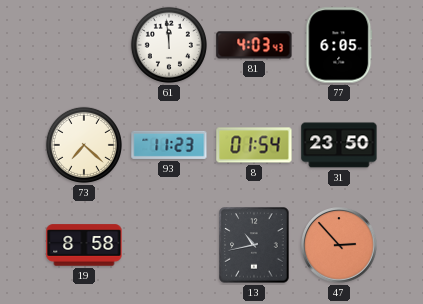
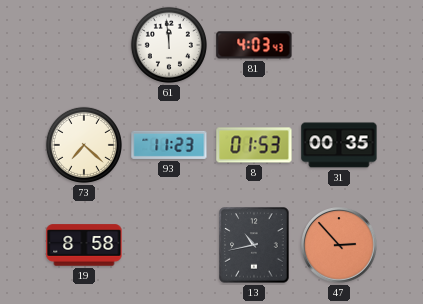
77: 6:05 -> none
8: 01:54 -> 01:53
31: 23:50 -> 00:35
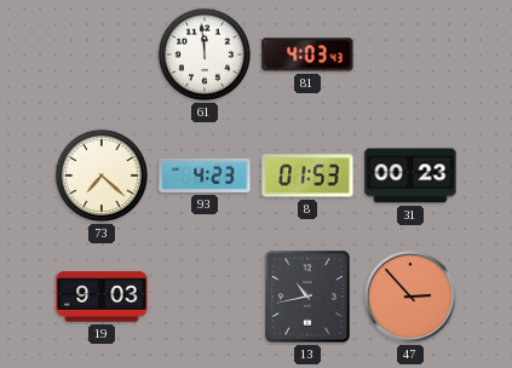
93: 11:23 -> 4:23
31: 00:35 -> 00:23
19: 8:58 -> 9:03
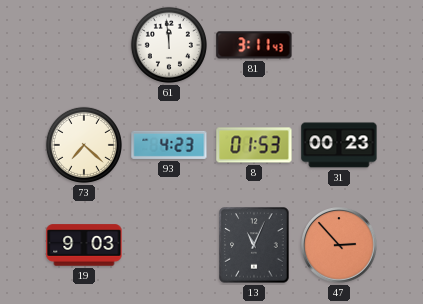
81: 4:03 -> 3:11
13: 10:43 -> 11:04
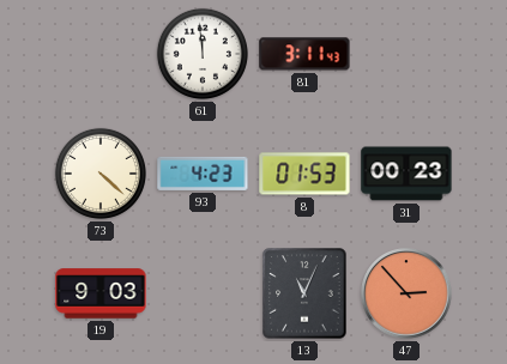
73: 7:22 -> 4:22
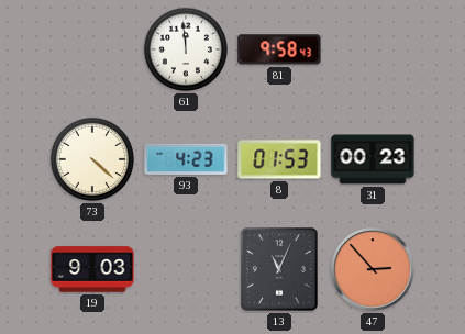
81: 3:11 -> 9:58
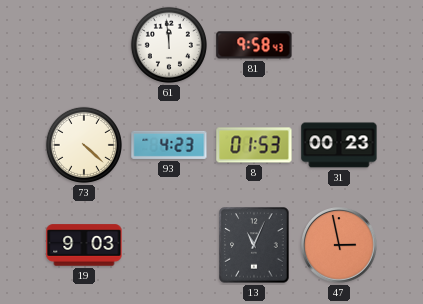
47: 2:53 -> 2:58
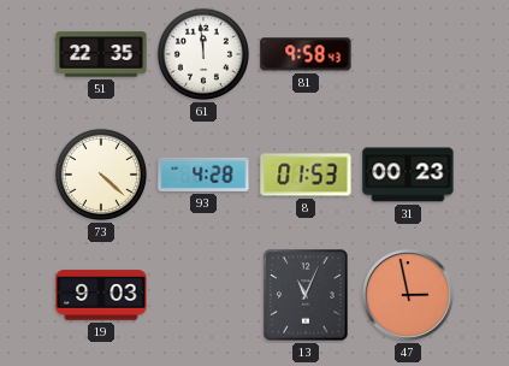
51: none -> 22:35
93: 4:23 -> 4:28
